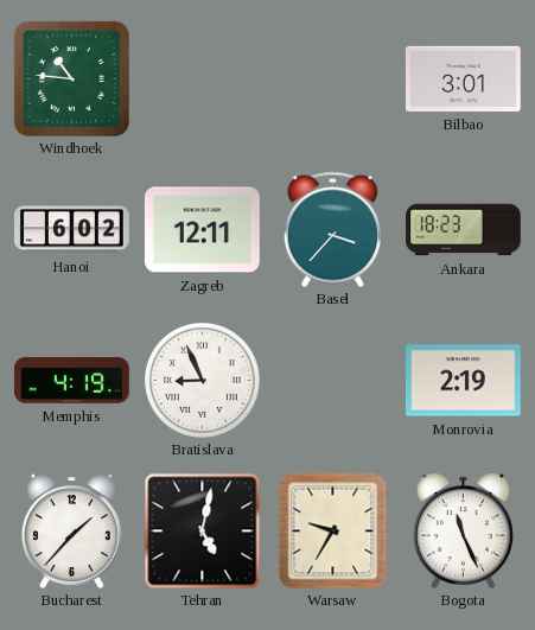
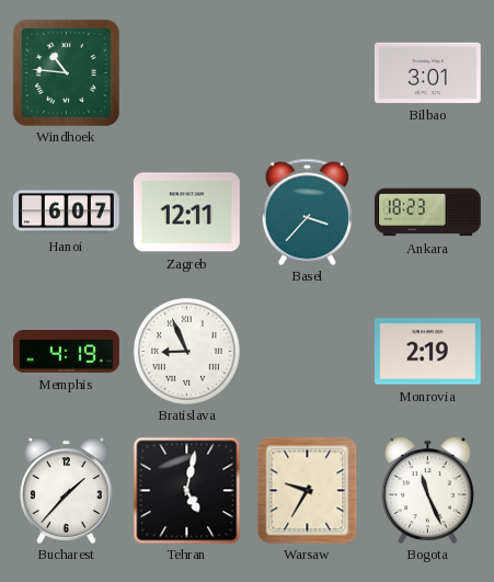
Hanoi: 6:02 -> 6:07
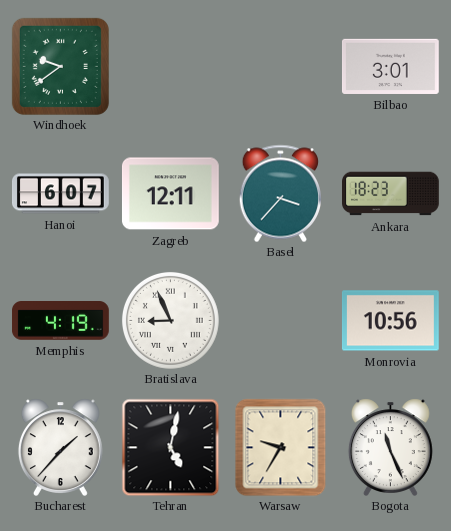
Windhoek: 10:46 -> 9:39
Monrovia: 2:19 -> 10:56
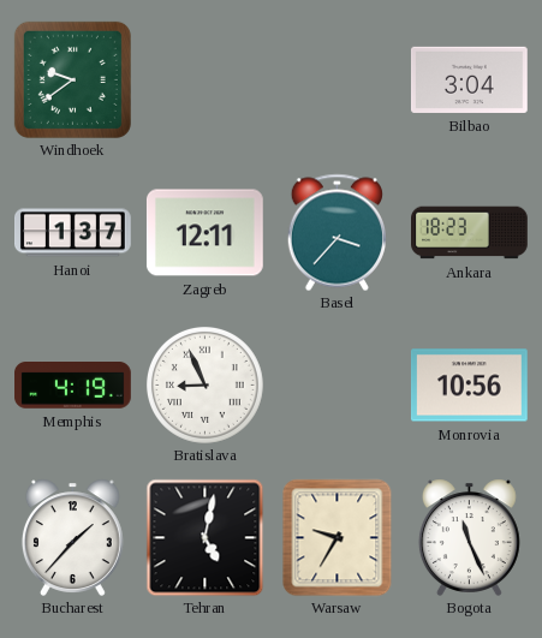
Bilbao: 3:01 -> 3:04
Hanoi: 6:07 -> 1:37
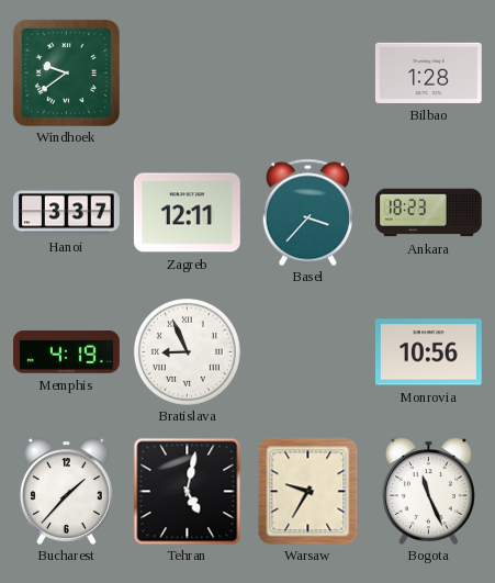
Bilbao: 3:04 -> 1:28
Hanoi: 1:37 -> 3:37
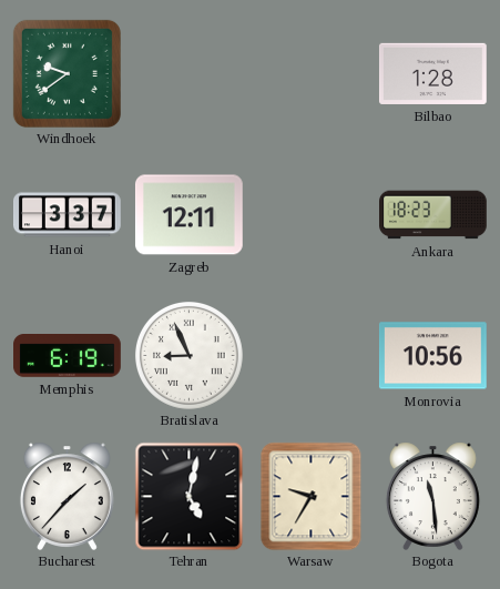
Basel: 3:37 -> none
Memphis: 4:19 -> 6:19
Bogota: 11:26 -> 11:29
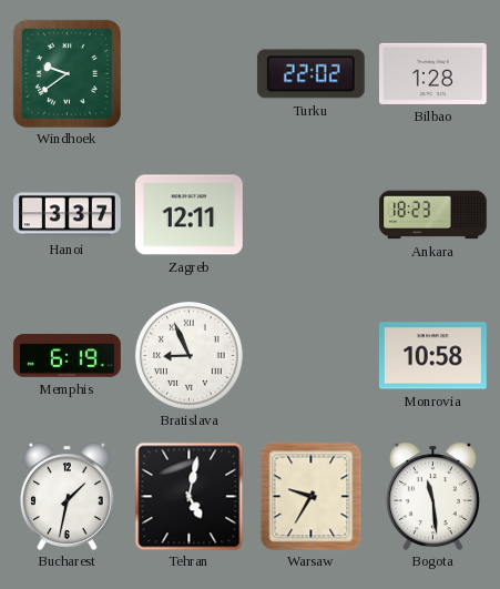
Turku: none -> 22:02
Monrovia: 10:56 -> 10:58
Bucharest: 1:37 -> 1:32
